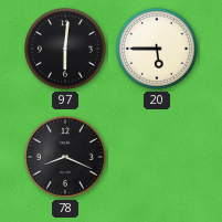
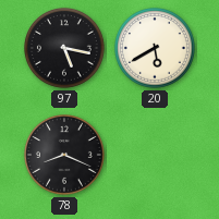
97: 6:01 -> 5:17
20: 5:45 -> 5:40
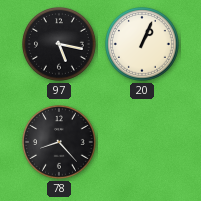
20: 5:40 -> 1:04
78: 8:19 -> 8:23
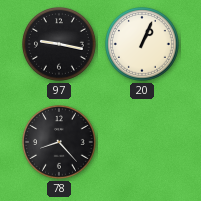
97: 5:17 -> 9:17
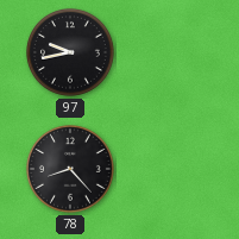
97: 9:17 -> 9:43
20: 1:04 -> none
